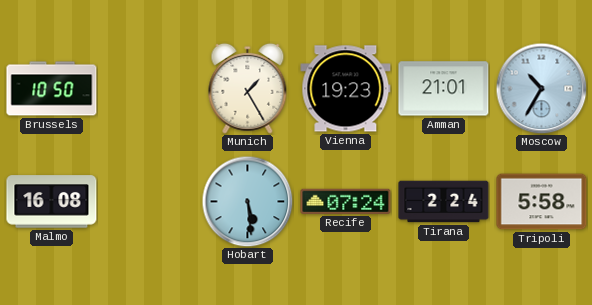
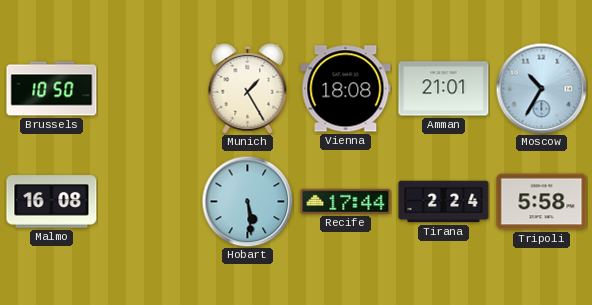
Vienna: 19:23 -> 18:08
Recife: 07:24 -> 17:44
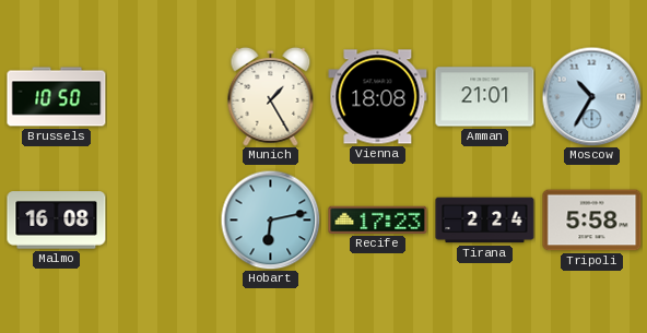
Hobart: 5:29 -> 6:13
Recife: 17:44 -> 17:23
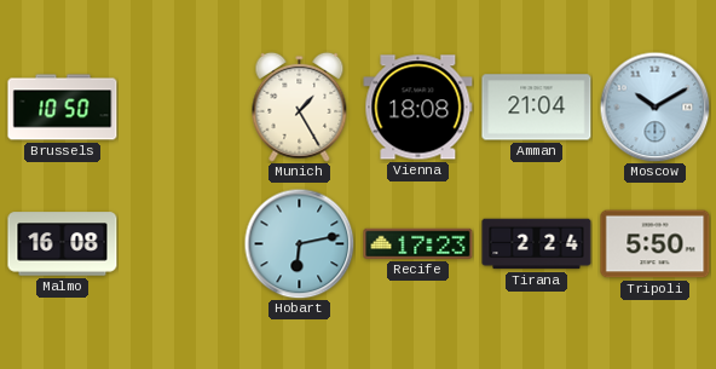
Amman: 21:01 -> 21:04
Moscow: 10:35 -> 10:10
Tripoli: 5:58 -> 5:50
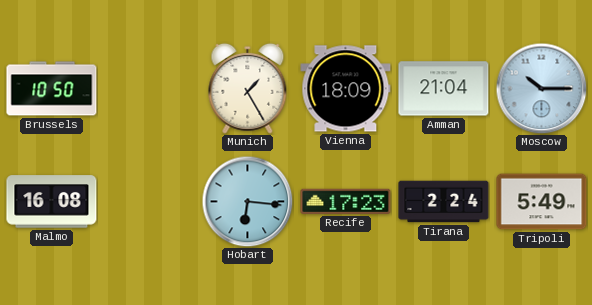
Vienna: 18:08 -> 18:09
Moscow: 10:10 -> 10:15
Hobart: 6:13 -> 6:16
Tripoli: 5:50 -> 5:49
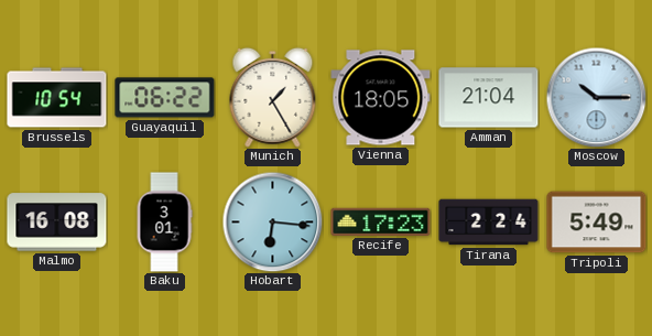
Brussels: 10:50 -> 10:54
Guayaquil: none -> 06:22
Vienna: 18:09 -> 18:05
Baku: none -> 3:01
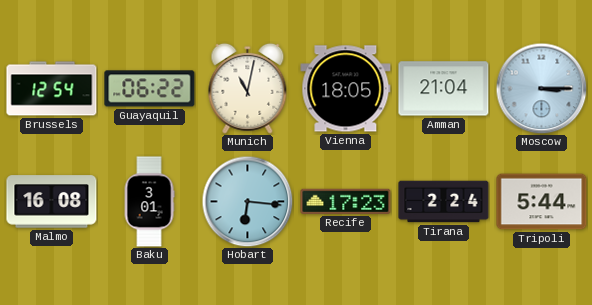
Brussels: 10:54 -> 12:54
Munich: 1:25 -> 11:02
Moscow: 10:15 -> 3:15
Tripoli: 5:49 -> 5:44
